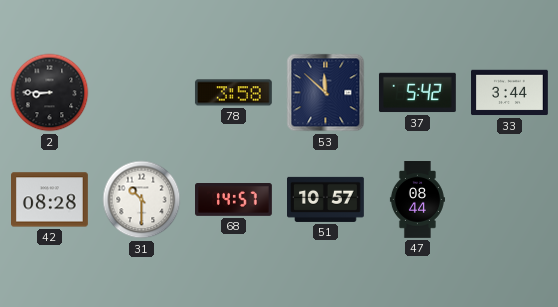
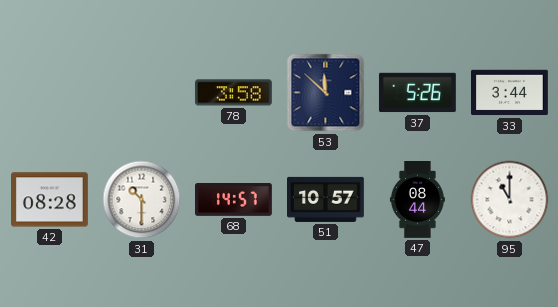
2: 8:45 -> none
37: 5:42 -> 5:26
95: none -> 11:00
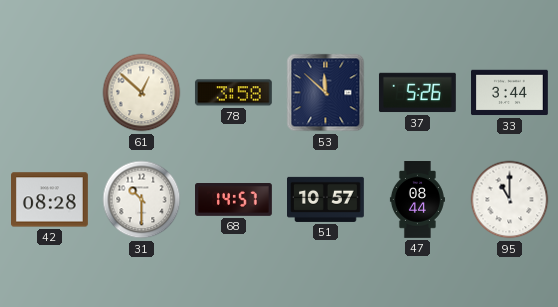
61: none -> 12:52
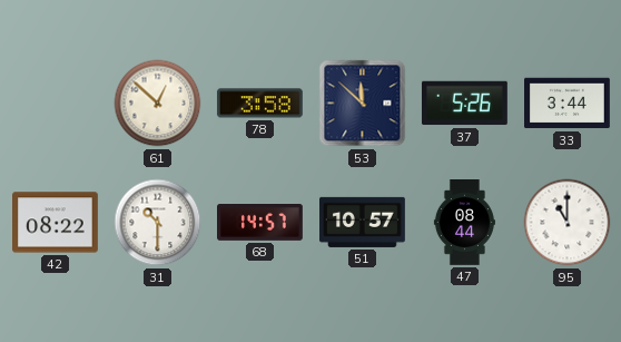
42: 08:28 -> 08:22
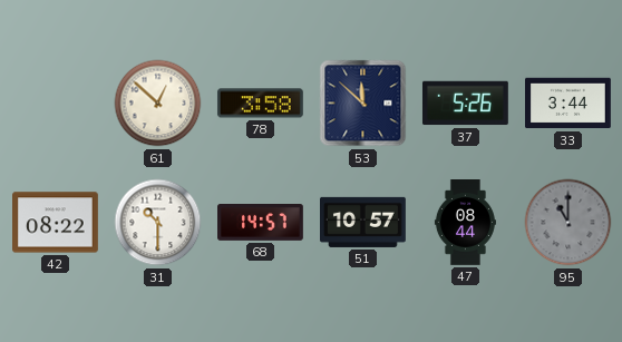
95 dial: white -> grey
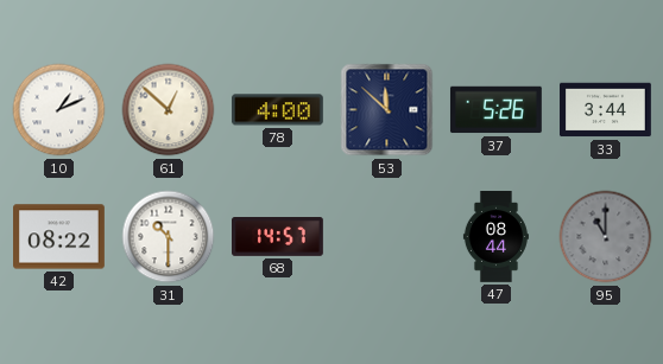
10: none -> 1:11
78: 3:58 -> 4:00
51: 10:57 -> none
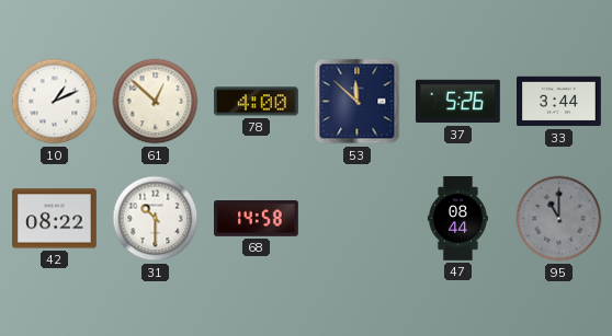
68: 14:57 -> 14:58
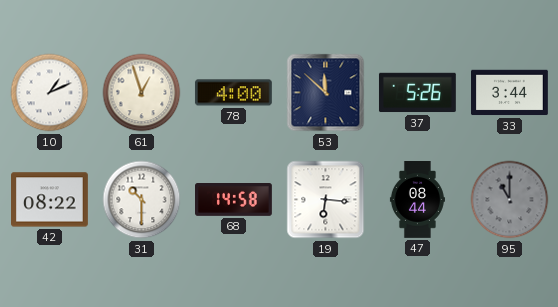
61: 12:52 -> 12:57
19: none -> 6:16
